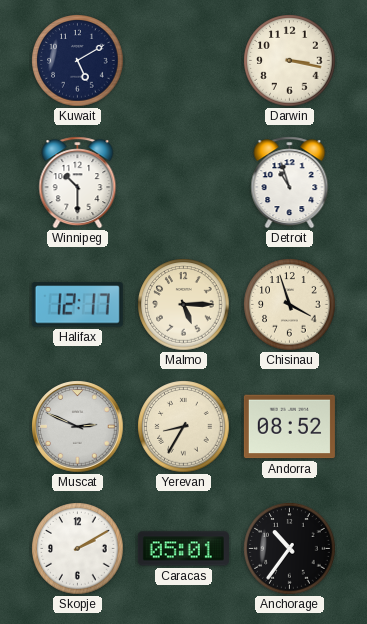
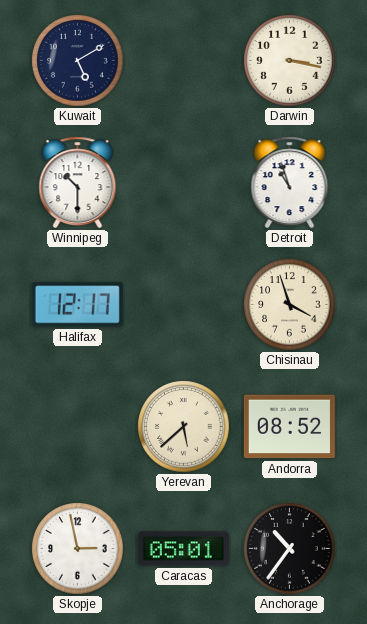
Malmo: 5:15 -> none
Muscat: 2:49 -> none
Yerevan: 8:35 -> 5:38
Skopje: 2:10 -> 2:58
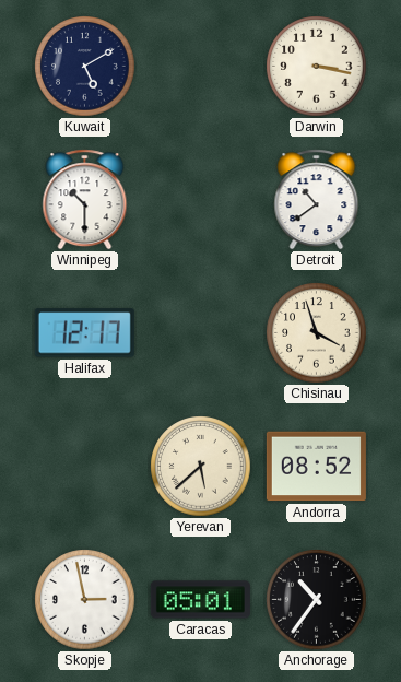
Detroit: 10:57 -> 10:39
